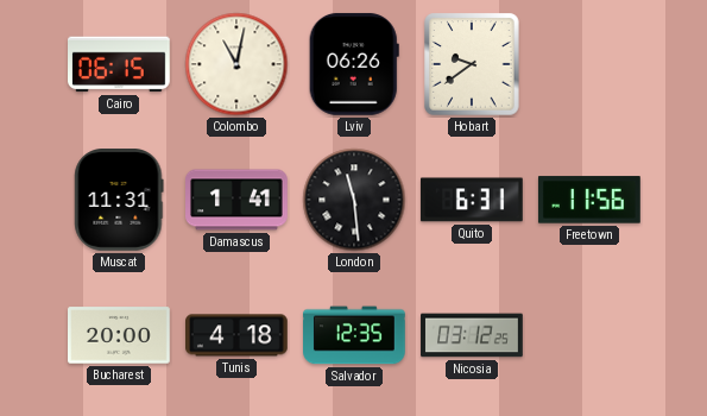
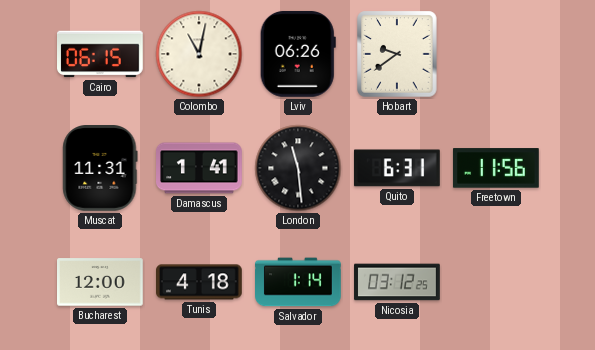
Bucharest: 20:00 -> 12:00
Salvador: 12:35 -> 1:14
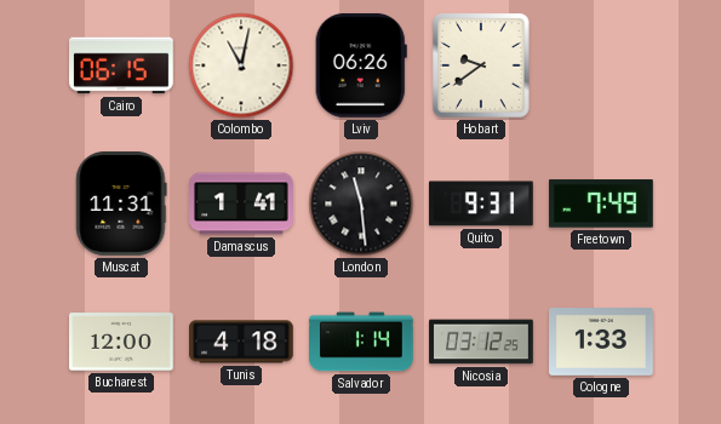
Quito: 6:31 -> 9:31
Freetown: 11:56 -> 7:49
Cologne: none -> 1:33
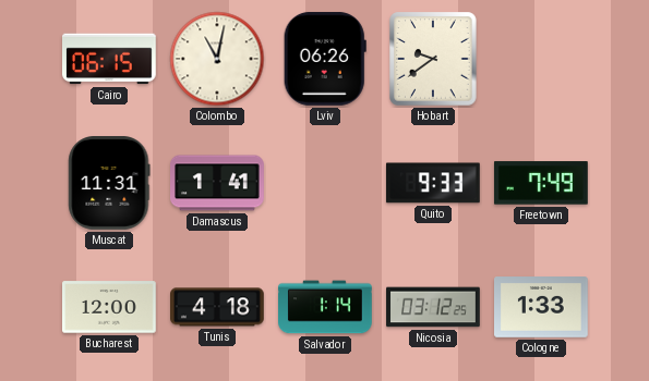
London: 11:29 -> none
Quito: 9:31 -> 9:33
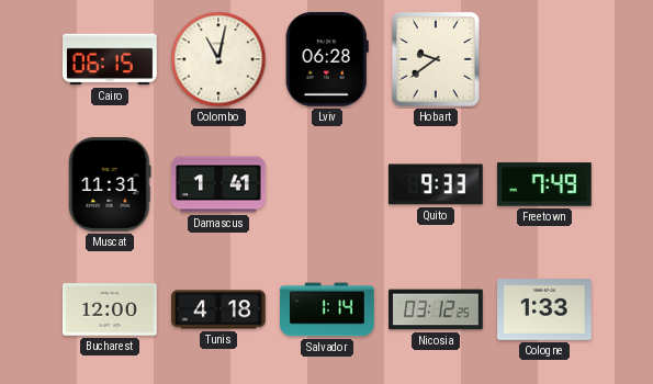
Lviv: 06:26 -> 06:28
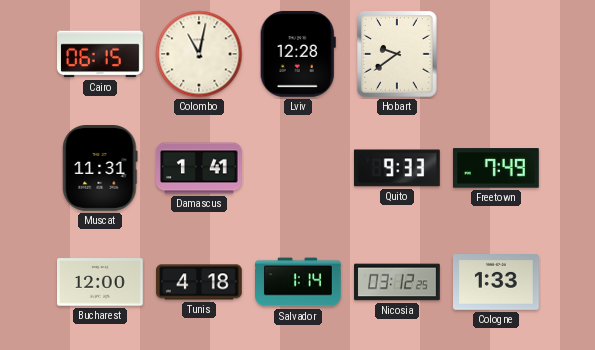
Lviv: 06:28 -> 12:28
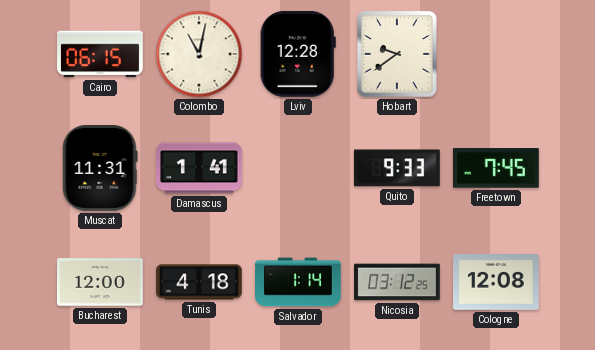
Freetown: 7:49 -> 7:45
Cologne: 1:33 -> 12:08
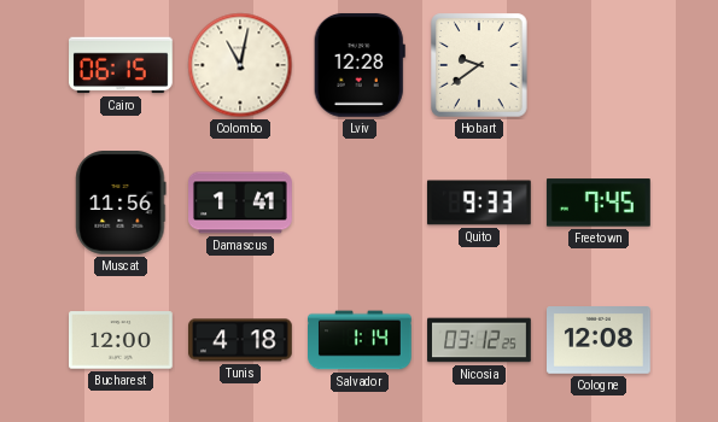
Muscat: 11:31 -> 11:56
